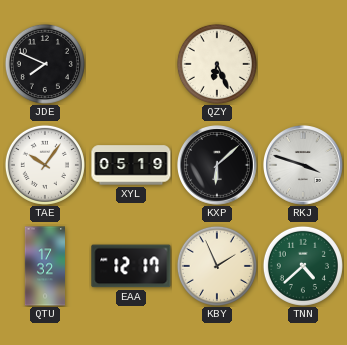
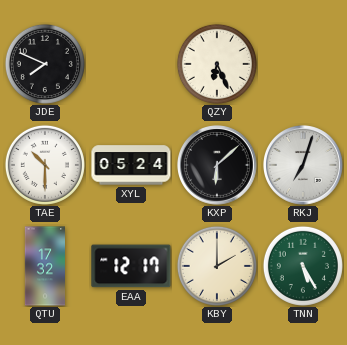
TAE: 10:06 -> 10:30
XYL: 05:19 -> 05:24
RKJ: 3:48 -> 7:03
KBY: 1:56 -> 2:00
TNN: 4:38 -> 5:25
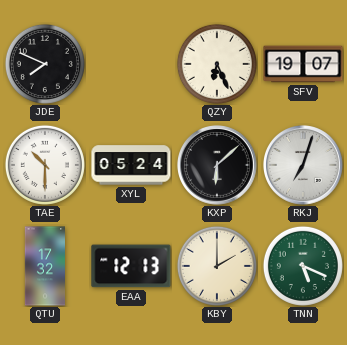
SFV: none -> 19:07
EAA: 12:17 -> 12:13
TNN: 5:25 -> 5:19
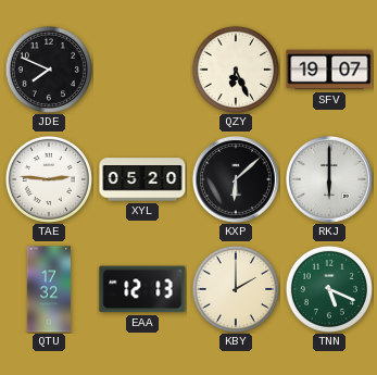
TAE: 10:30 -> 2:46
XYL: 05:24 -> 05:20
RKJ: 7:03 -> 6:00
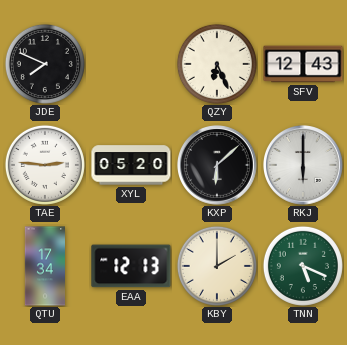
SFV: 19:07 -> 12:43
QTU: 17:32 -> 17:34
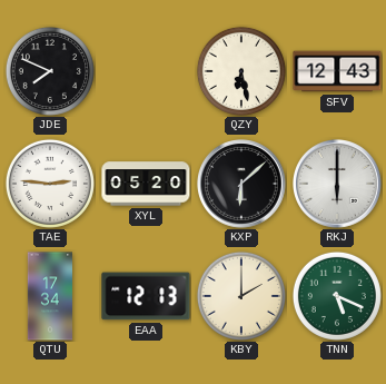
QZY: 6:26 -> 6:28
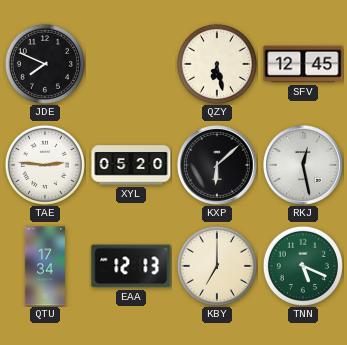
SFV: 12:43 -> 12:45
RKJ: 6:00 -> 12:28
KBY: 2:00 -> 7:00
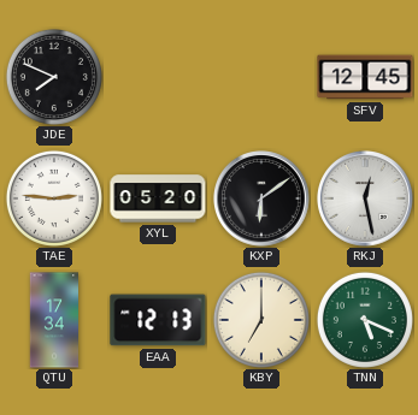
QZY: 6:28 -> none
KXP: 6:08 -> 6:09
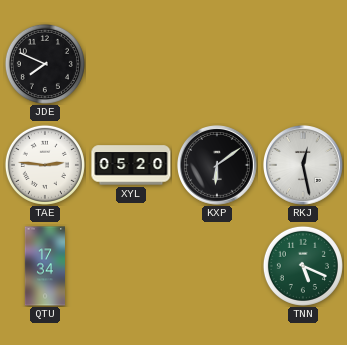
SFV: 12:45 -> none
EAA: 12:13 -> none
KBY: 7:00 -> none
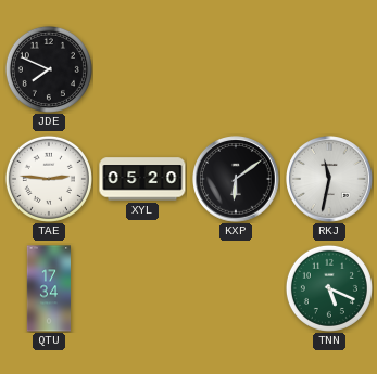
RKJ: 12:28 -> 11:32
